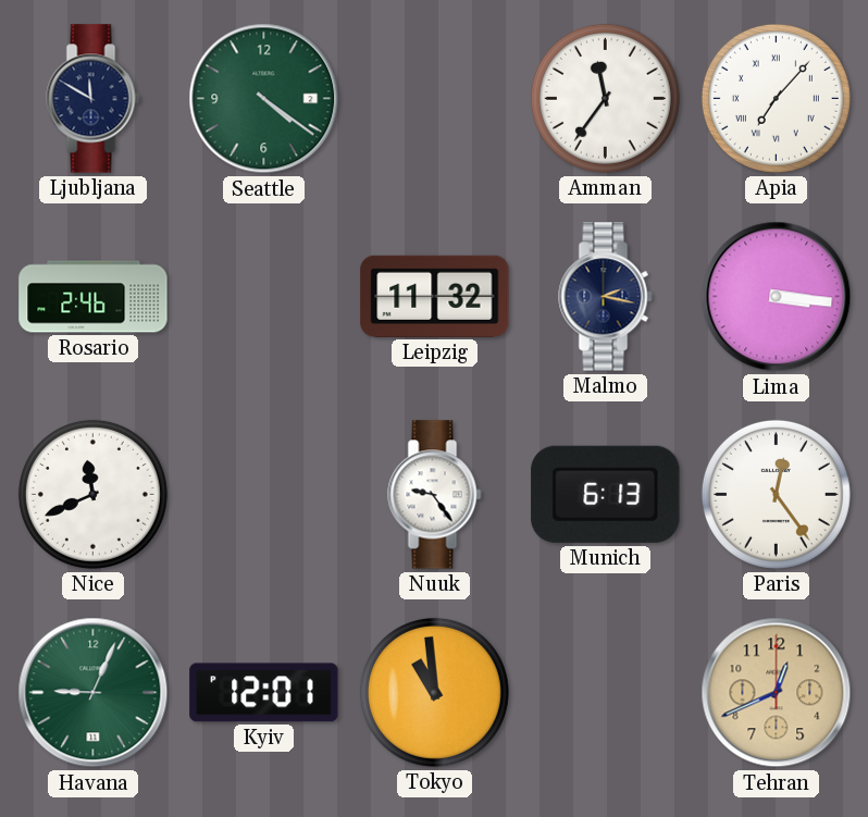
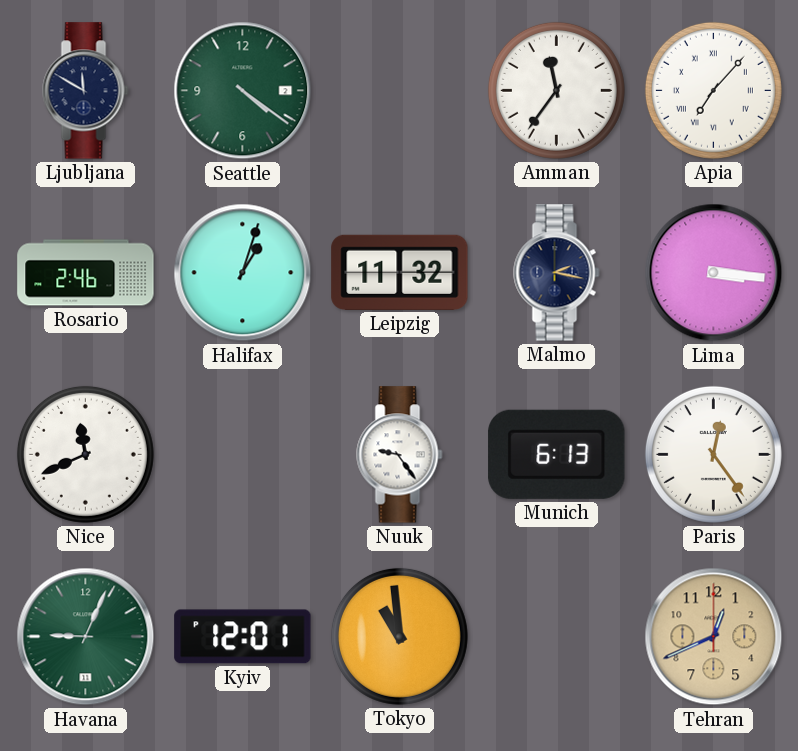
Halifax: none -> 1:03
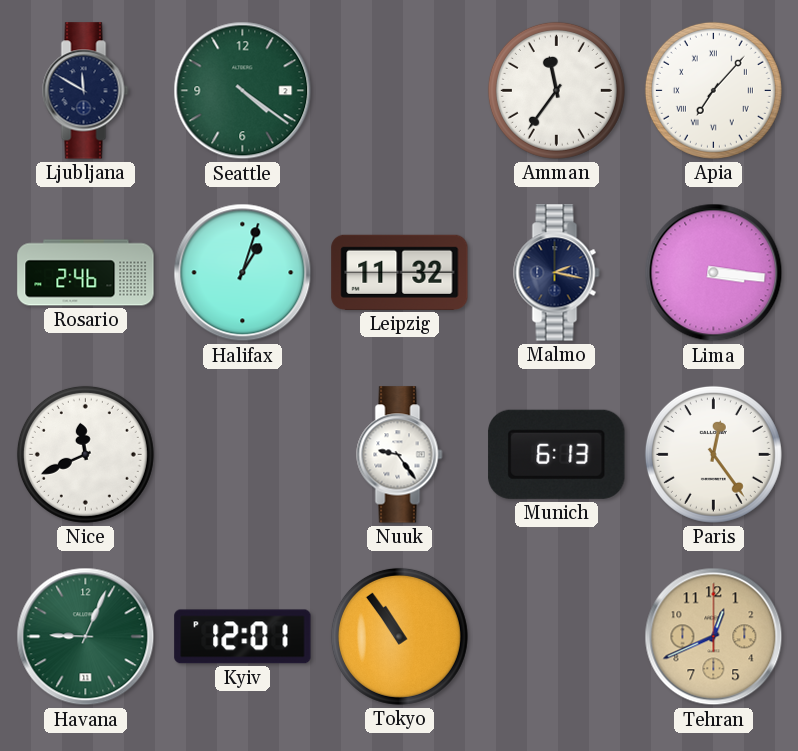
Tokyo: 10:59 -> 10:54
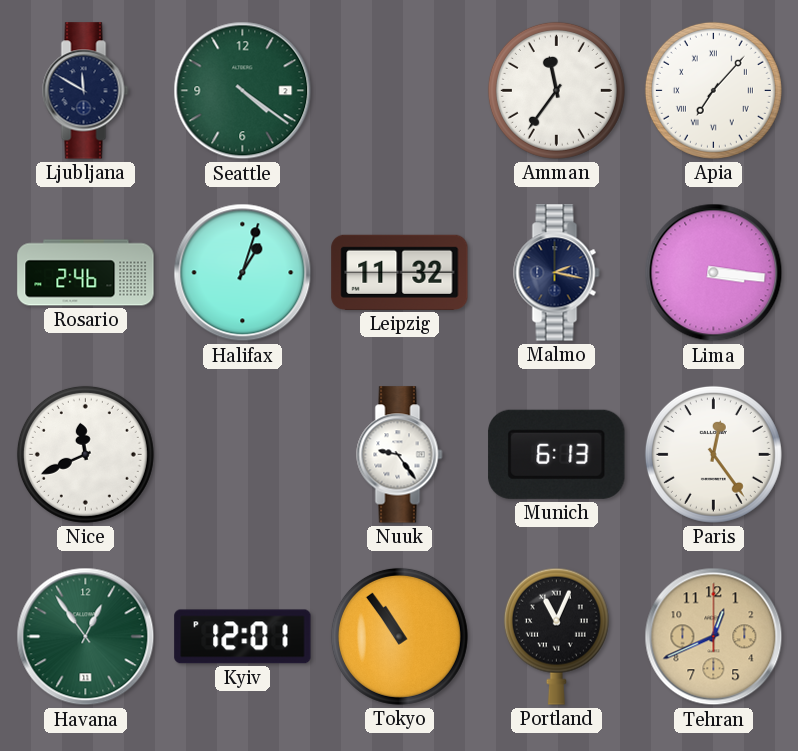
Havana: 9:04 -> 12:54
Portland: none -> 11:04
